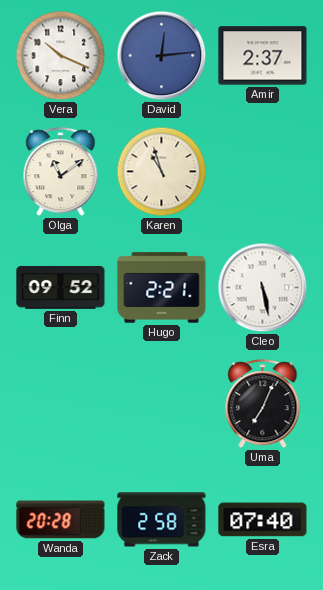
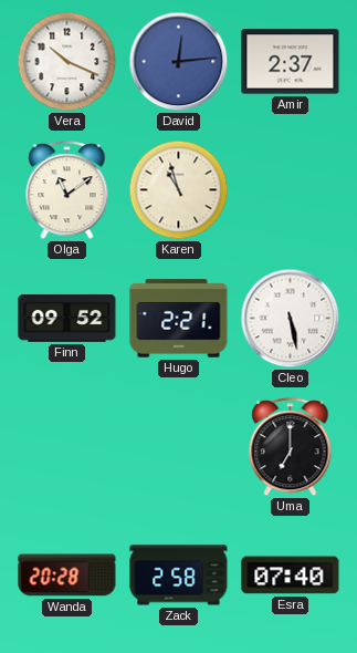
Uma: 7:04 -> 7:00
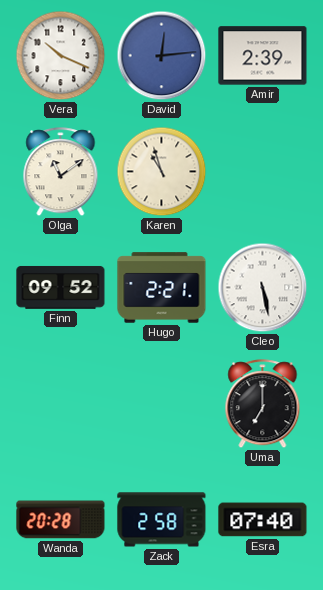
Amir: 2:37 -> 2:39
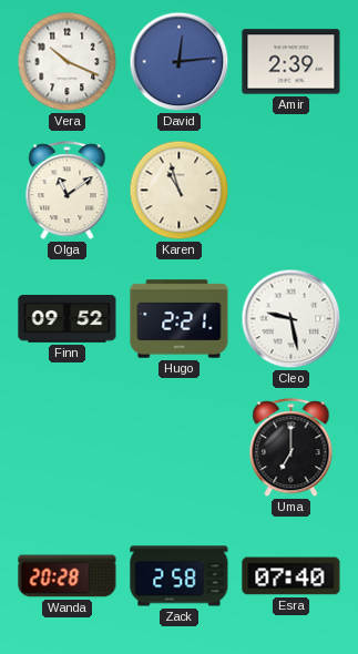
Cleo: 5:28 -> 9:28
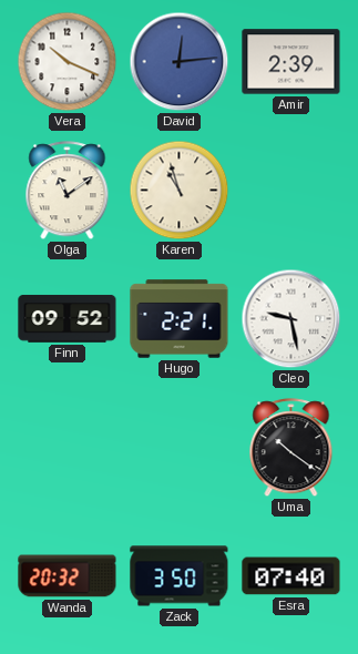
Uma: 7:00 -> 10:21
Wanda: 20:28 -> 20:32
Zack: 2:58 -> 3:50
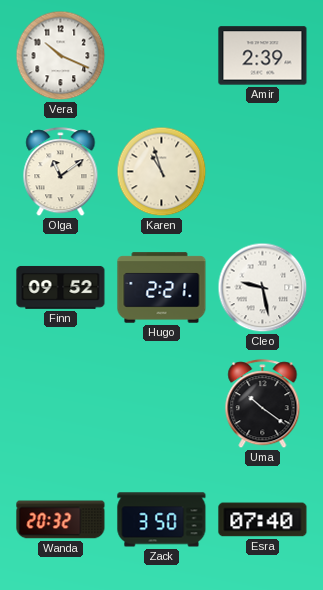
David: 12:14 -> none
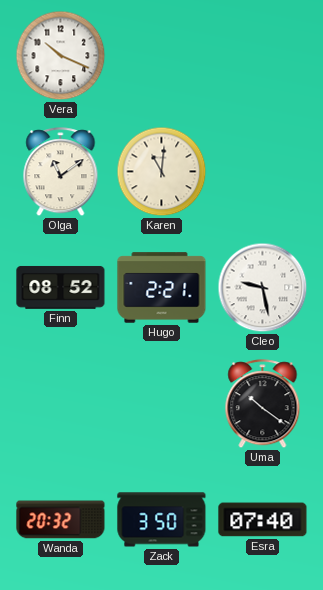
Amir: 2:39 -> none
Karen: 10:57 -> 11:01
Finn: 09:52 -> 08:52
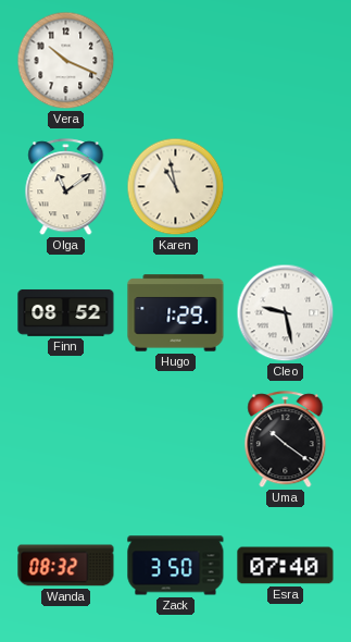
Karen: 11:01 -> 10:58
Hugo: 2:21 -> 1:29
Wanda: 20:32 -> 08:32
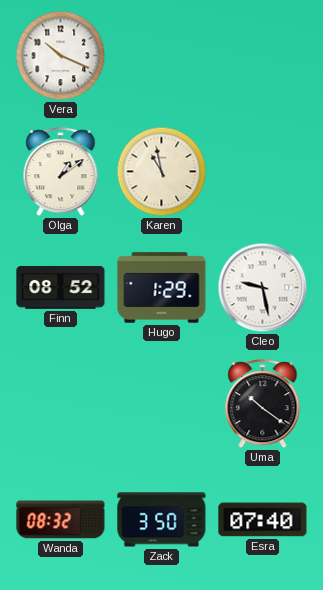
Olga: 11:09 -> 1:09
